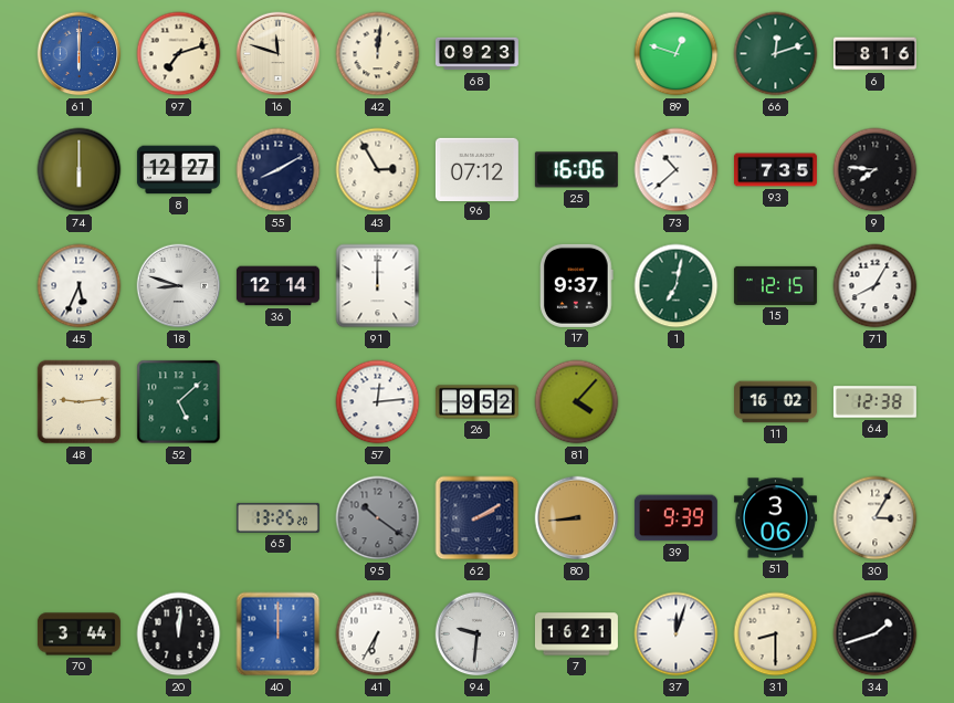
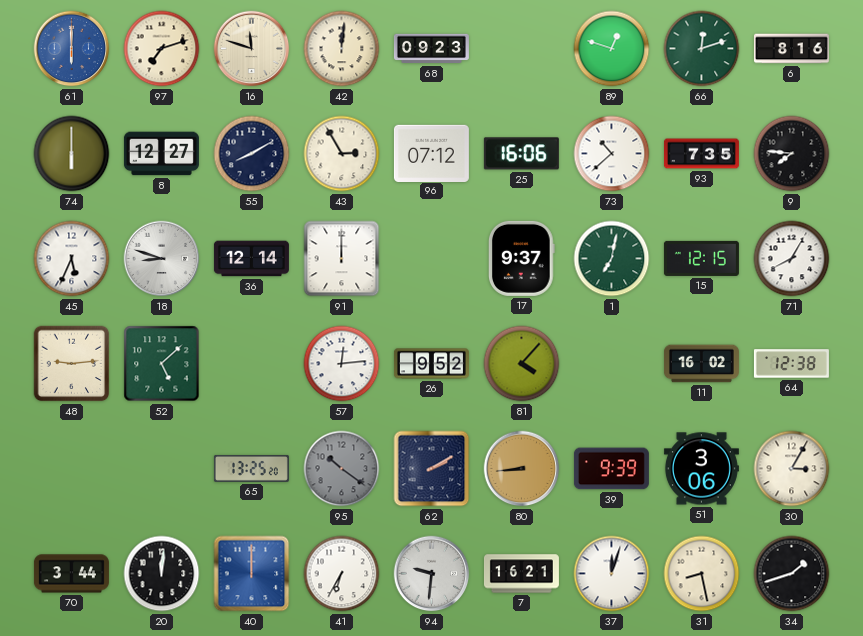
31: 8:30 -> 8:28
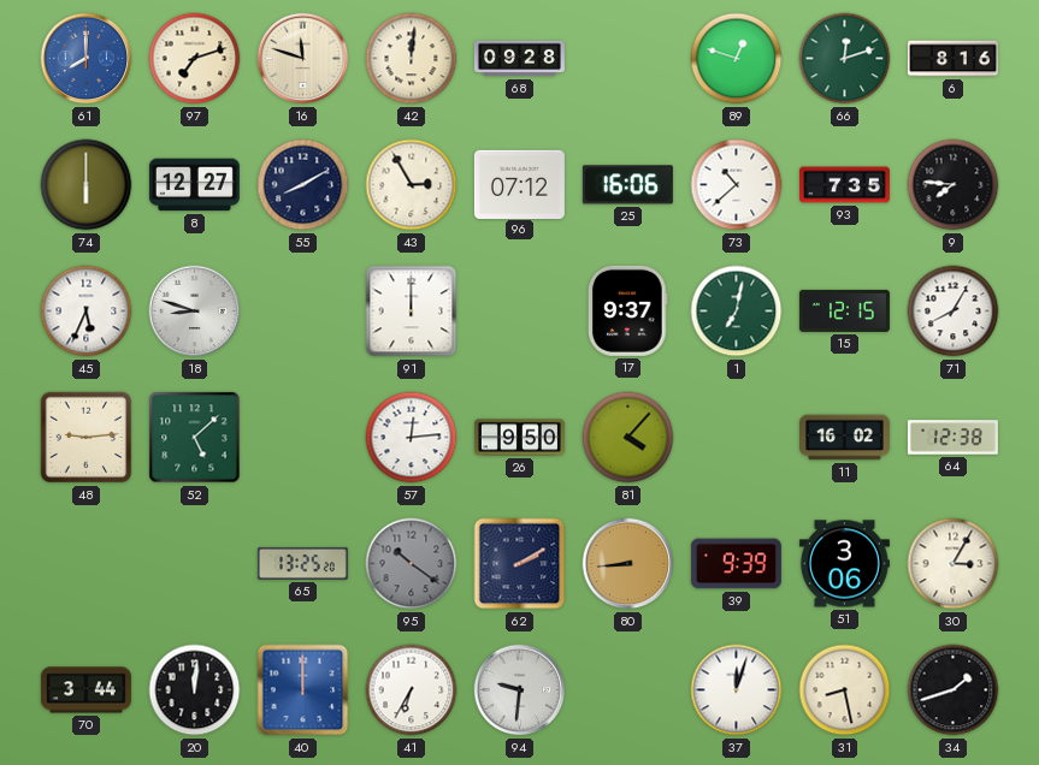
61: 6:00 -> 8:00
68: 09:23 -> 09:28
36: 12:14 -> none
26: 9:52 -> 9:50
7: 16:21 -> none
